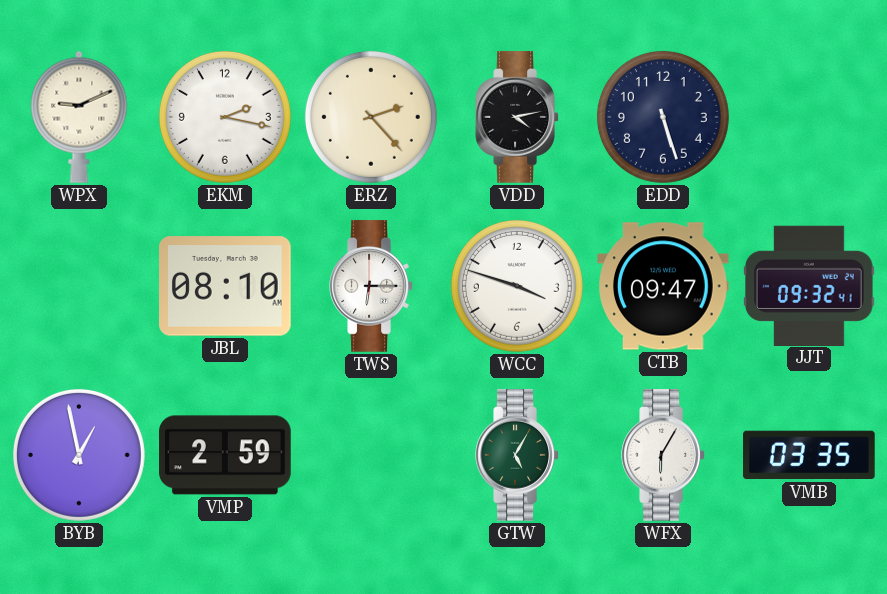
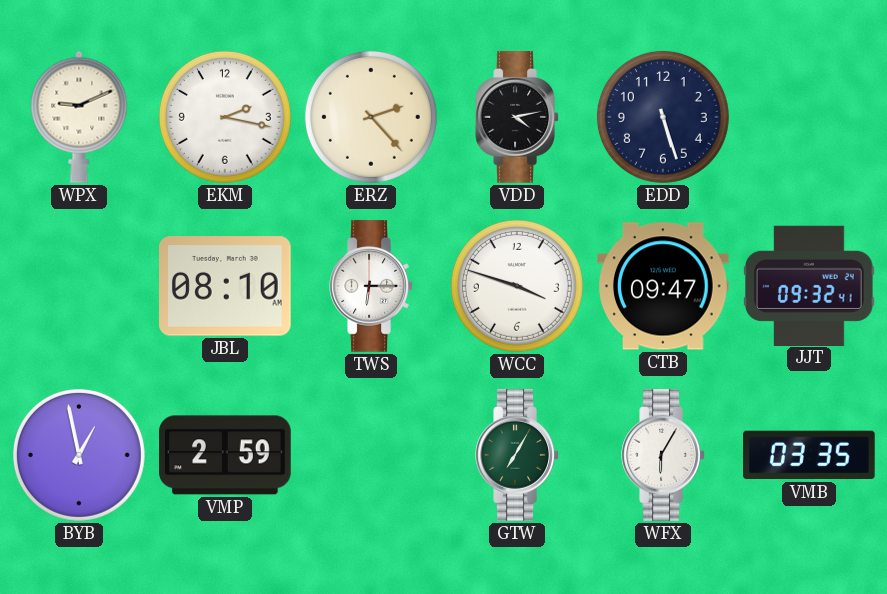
GTW: 5:05 -> 7:05
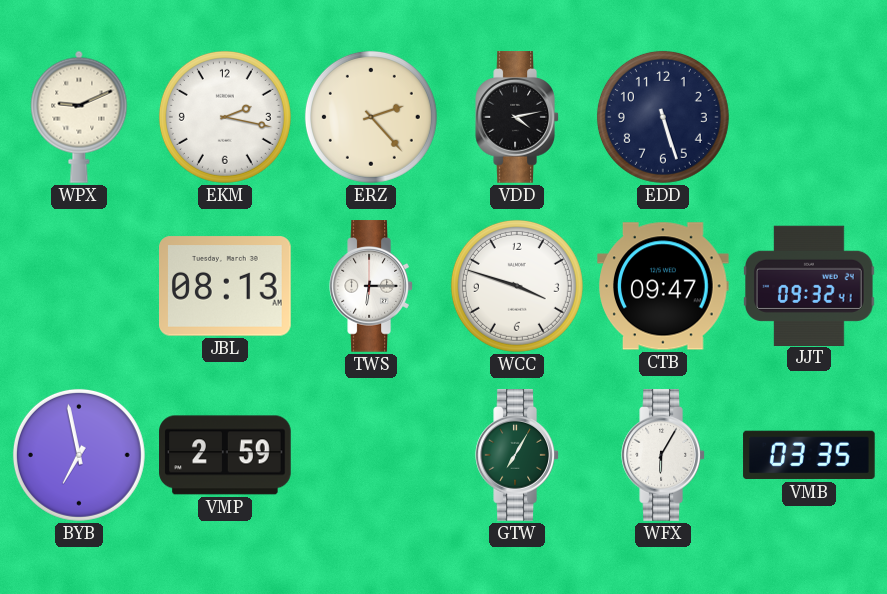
JBL: 08:10 -> 08:13
BYB: 12:58 -> 6:58
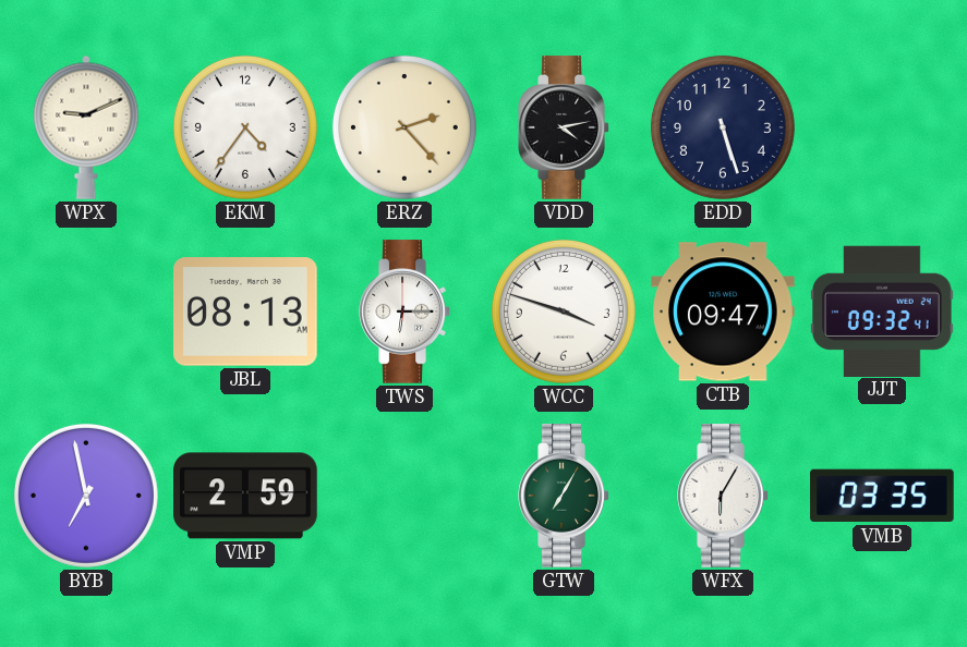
EKM: 2:17 -> 4:36
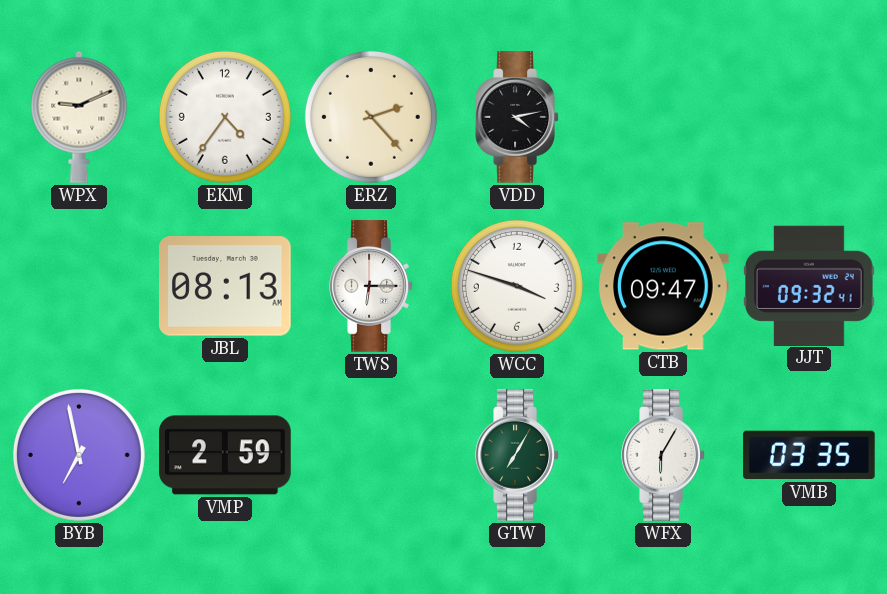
EDD: 5:27 -> none
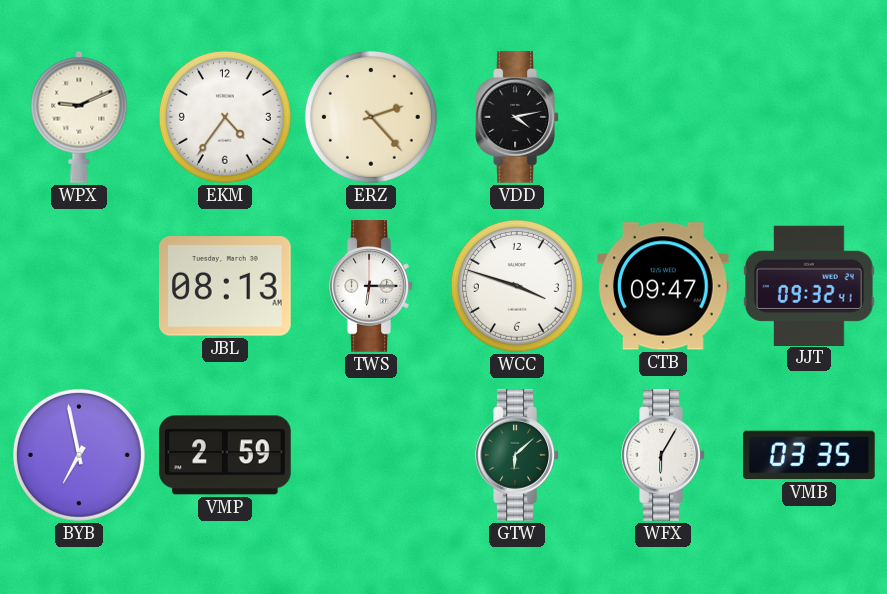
GTW: 7:05 -> 6:08
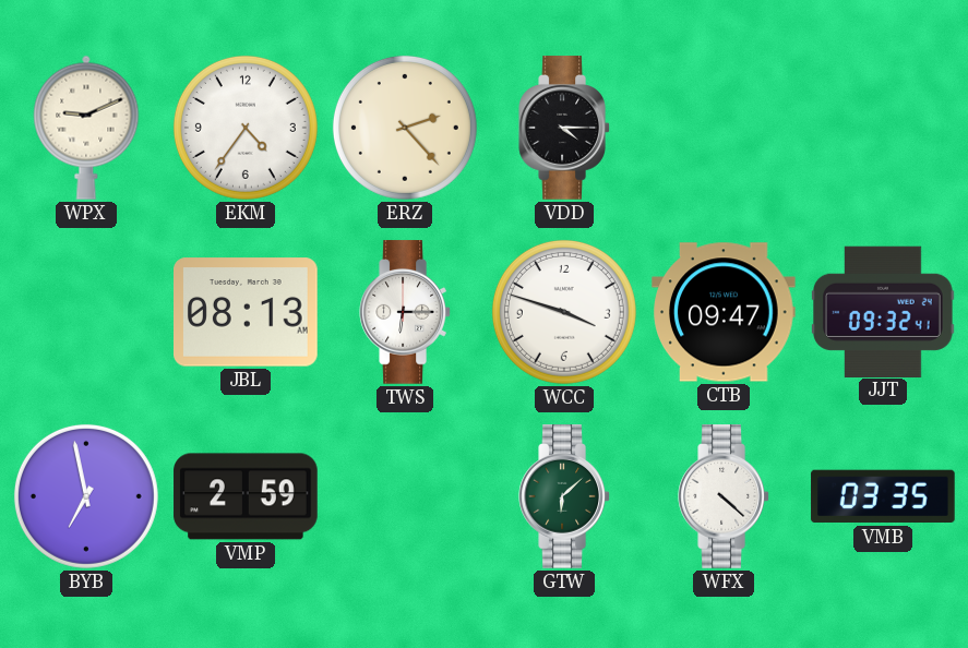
VDD: 4:13 -> 4:15
WFX: 6:05 -> 4:22
